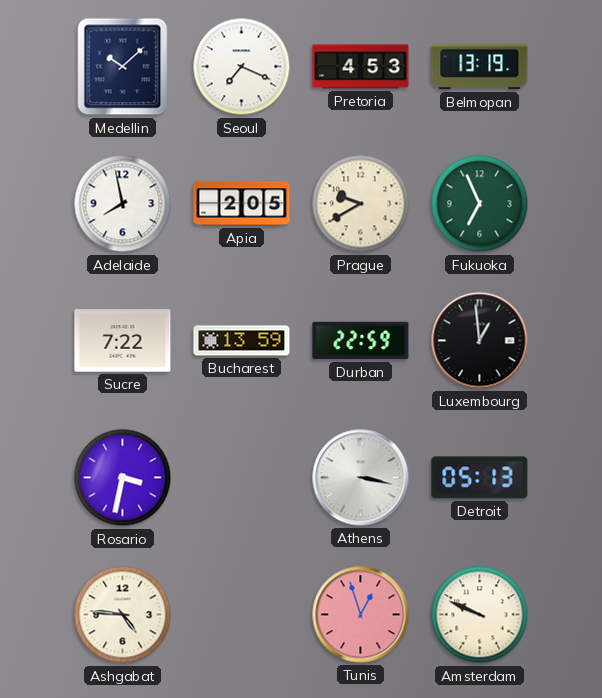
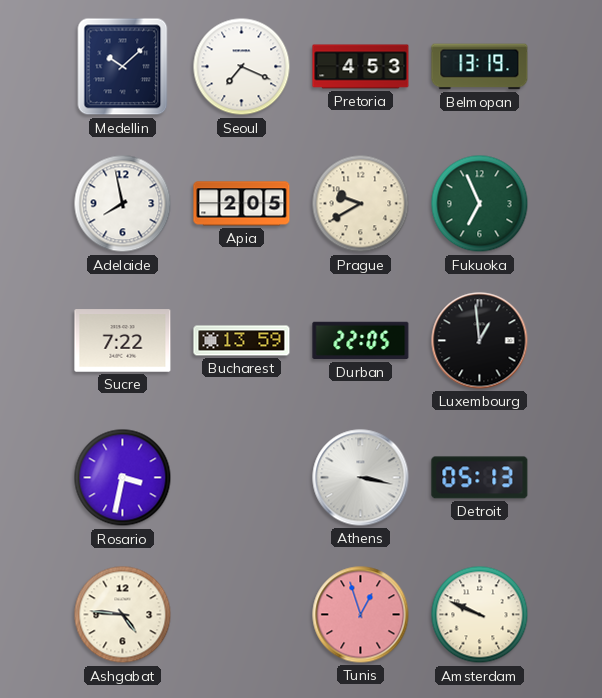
Durban: 22:59 -> 22:05
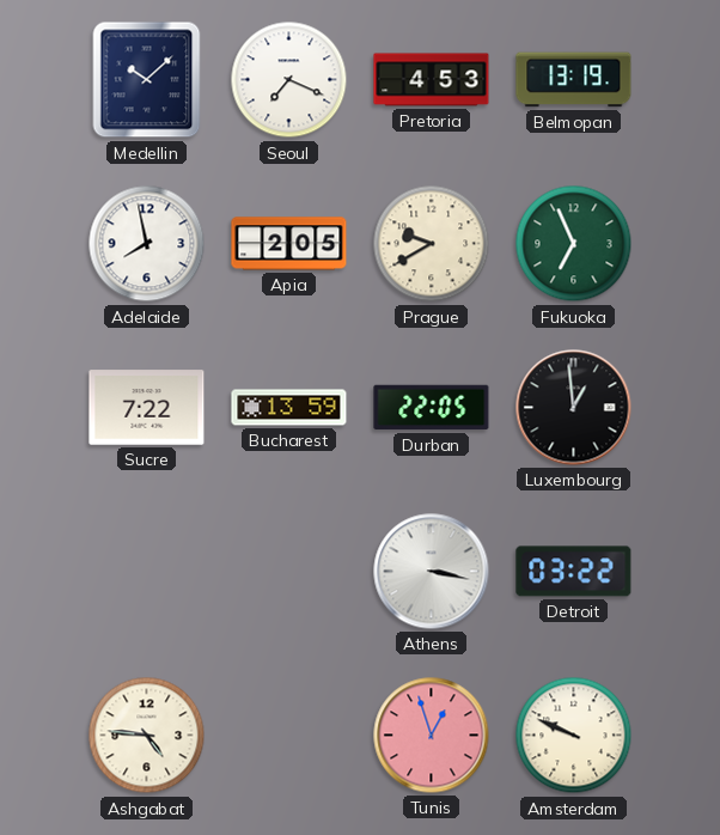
Rosario: 3:32 -> none
Detroit: 05:13 -> 03:22
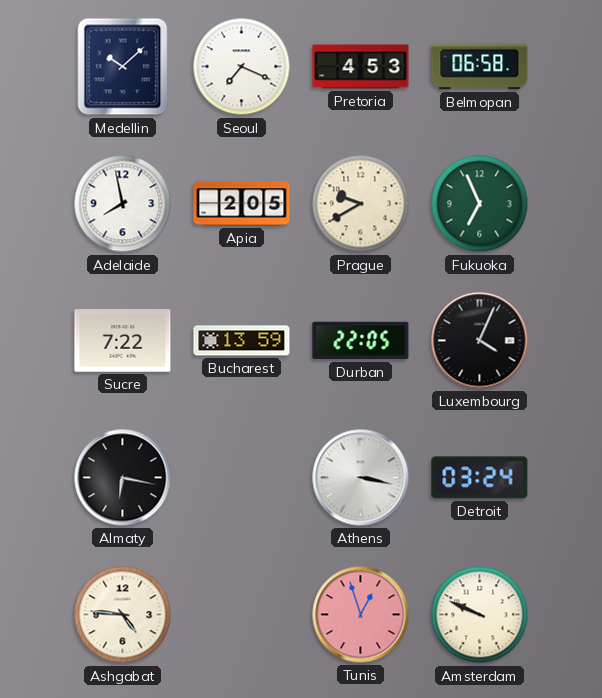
Belmopan: 13:19 -> 06:58
Luxembourg: 12:59 -> 4:04
Almaty: none -> 6:17
Detroit: 03:22 -> 03:24
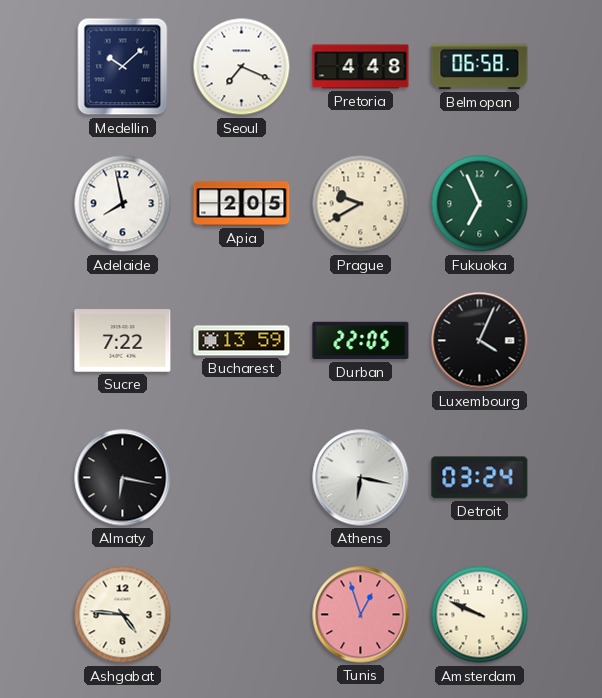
Pretoria: 4:53 -> 4:48
Athens: 3:17 -> 6:17
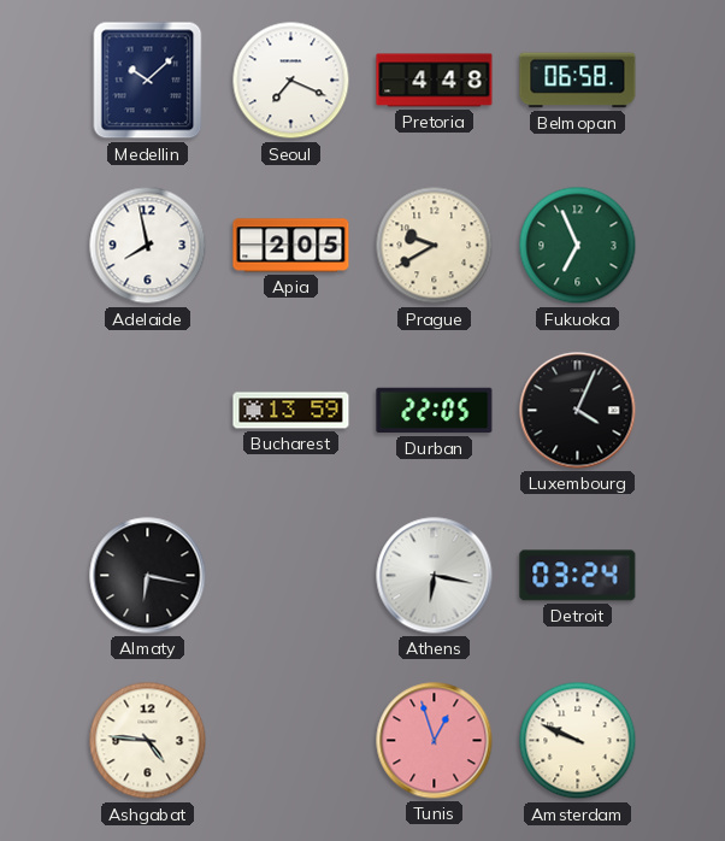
Sucre: 7:22 -> none
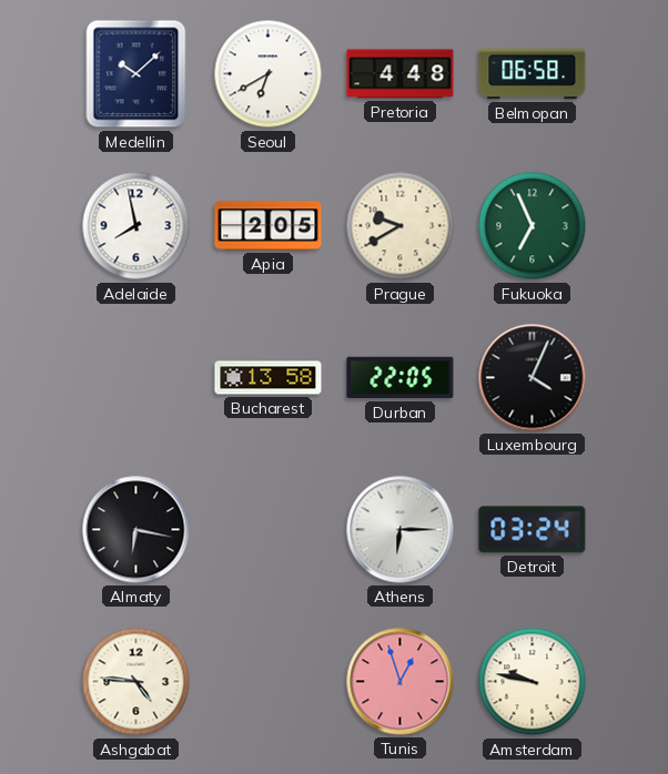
Seoul: 7:19 -> 6:40
Bucharest: 13:59 -> 13:58
Athens: 6:17 -> 6:15
Amsterdam: 9:49 -> 9:47
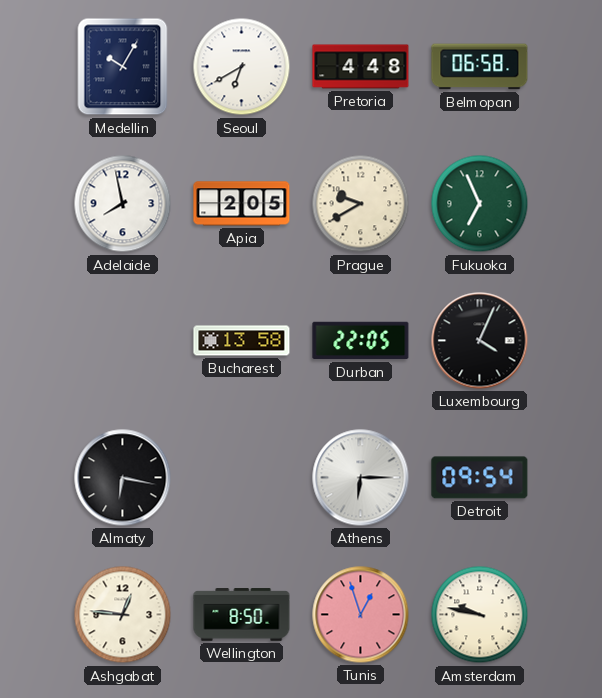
Medellin: 10:08 -> 10:05
Detroit: 03:24 -> 09:54
Ashgabat: 4:46 -> 12:46
Wellington: none -> 8:50
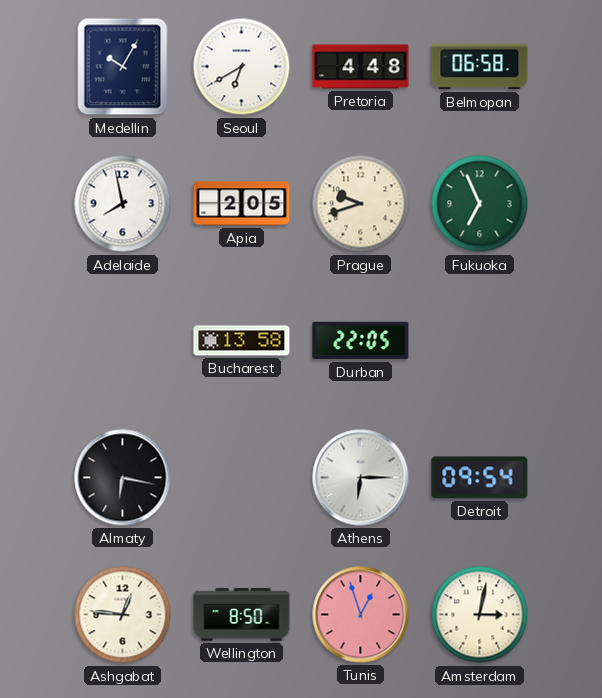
Prague: 9:40 -> 9:42
Luxembourg: 4:04 -> none
Amsterdam: 9:47 -> 3:02
